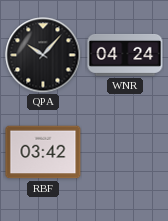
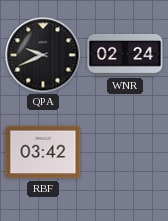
QPA: 10:07 -> 9:41
WNR: 04:24 -> 02:24
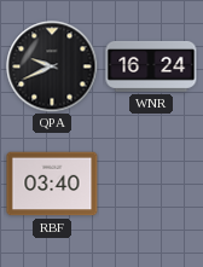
WNR: 02:24 -> 16:24
RBF: 03:42 -> 03:40
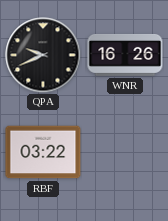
WNR: 16:24 -> 16:26
RBF: 03:40 -> 03:22
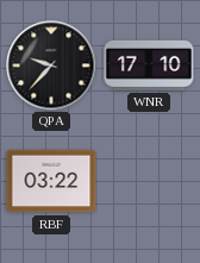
QPA: 9:41 -> 9:37
WNR: 16:26 -> 17:10
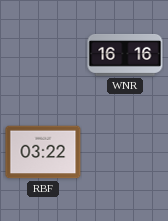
QPA: 9:37 -> none
WNR: 17:10 -> 16:16
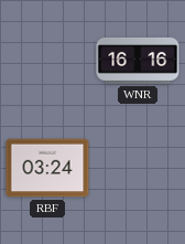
RBF: 03:22 -> 03:24
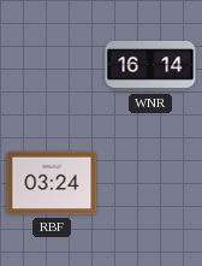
WNR: 16:16 -> 16:14
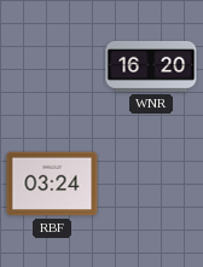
WNR: 16:14 -> 16:20
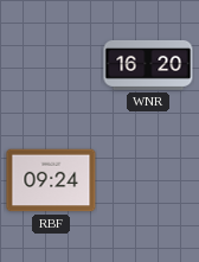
RBF: 03:24 -> 09:24
